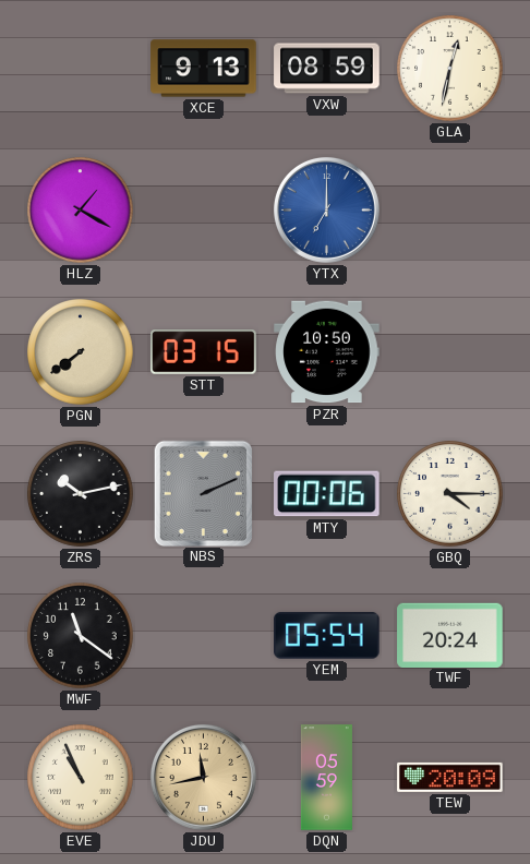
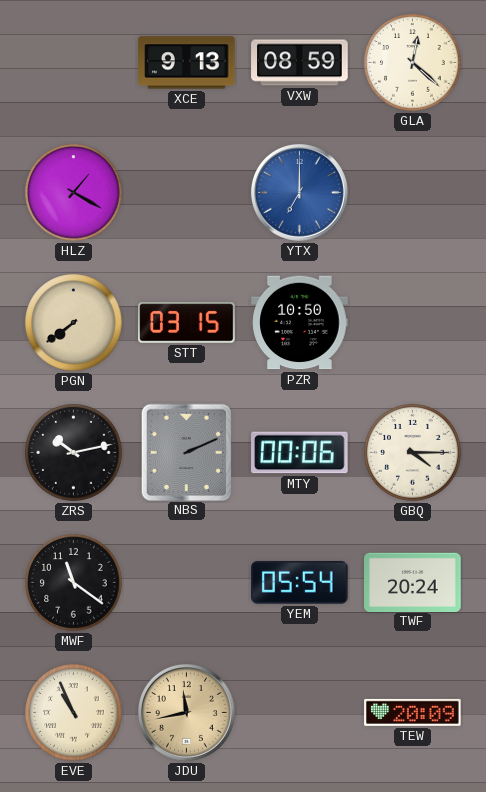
GLA: 12:32 -> 12:22
DQN: 05:59 -> none
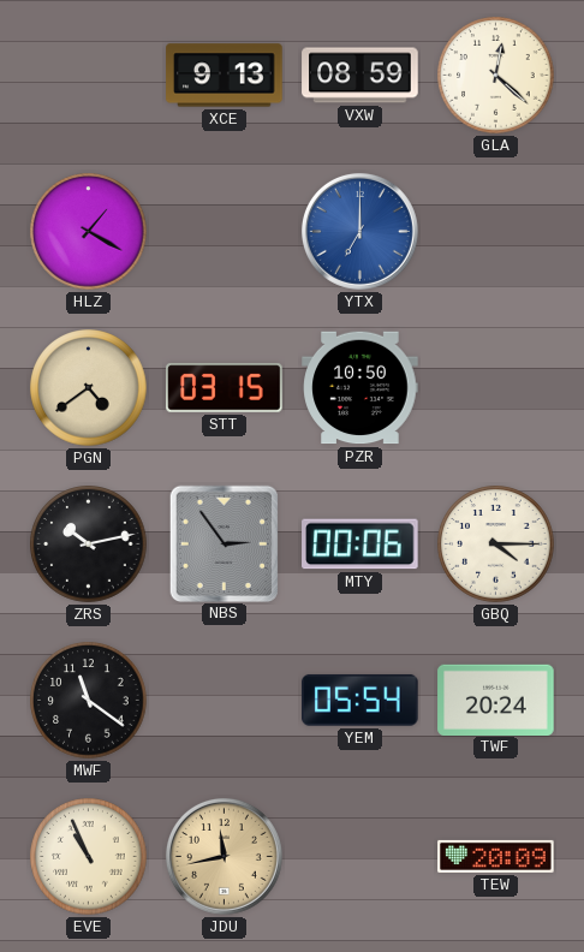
PGN: 7:39 -> 4:39
NBS: 2:11 -> 2:54
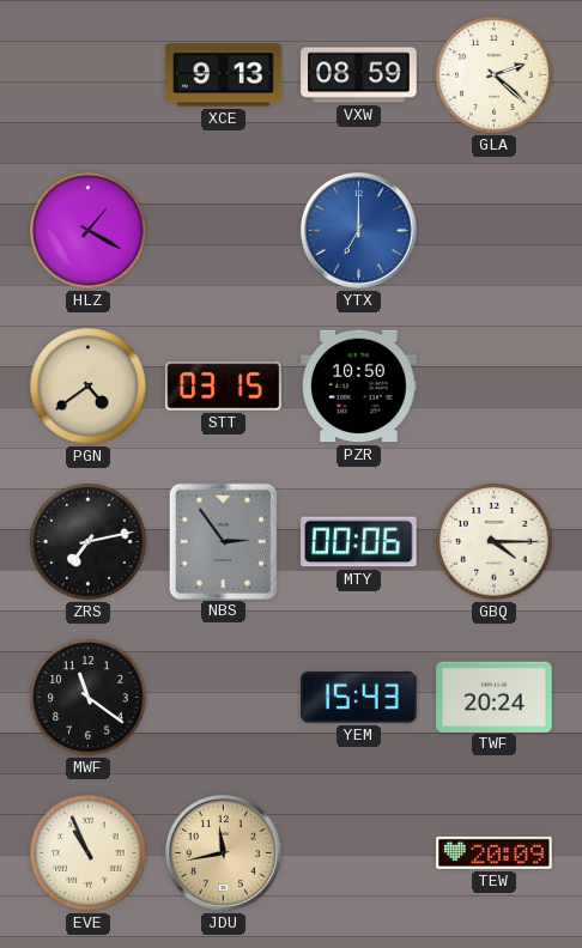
GLA: 12:22 -> 2:22
ZRS: 10:13 -> 7:13
YEM: 05:54 -> 15:43
